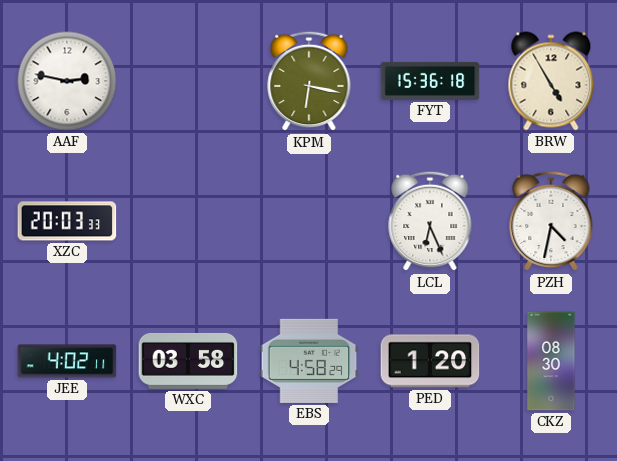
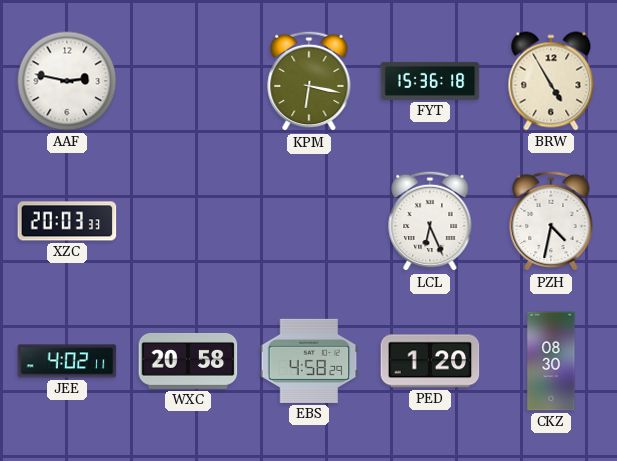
WXC: 03:58 -> 20:58
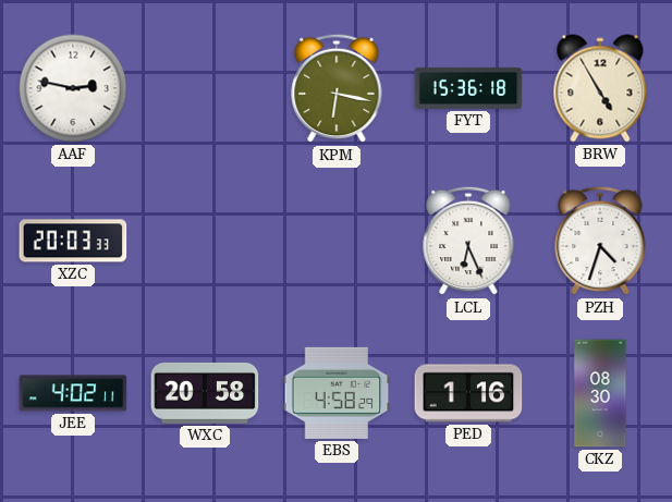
PZH: 4:32 -> 4:33
PED: 1:20 -> 1:16
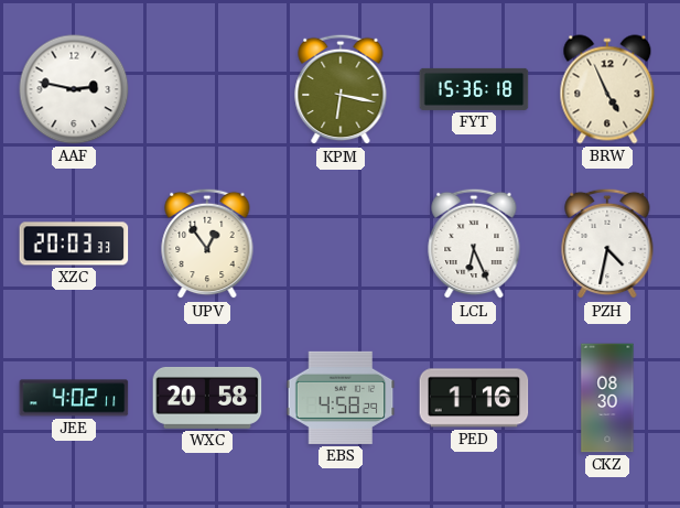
BRW: 4:55 -> 4:56
UPV: none -> 12:54
PZH: 4:33 -> 4:32
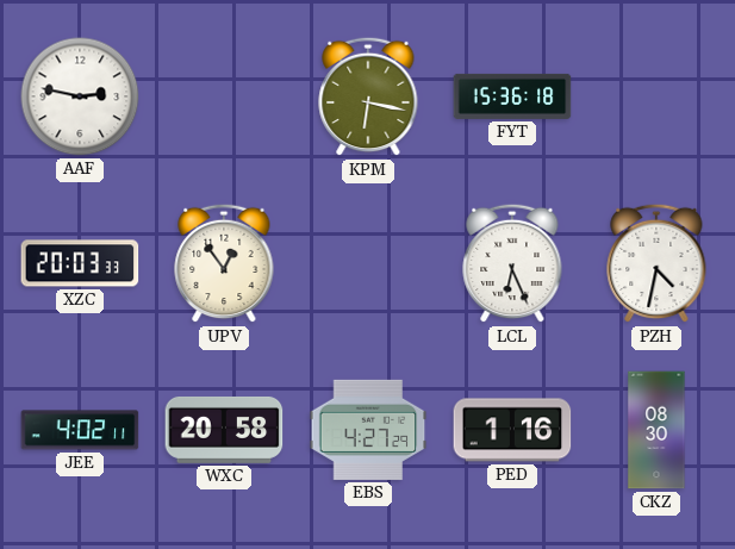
BRW: 4:56 -> none
EBS: 4:58 -> 4:27
